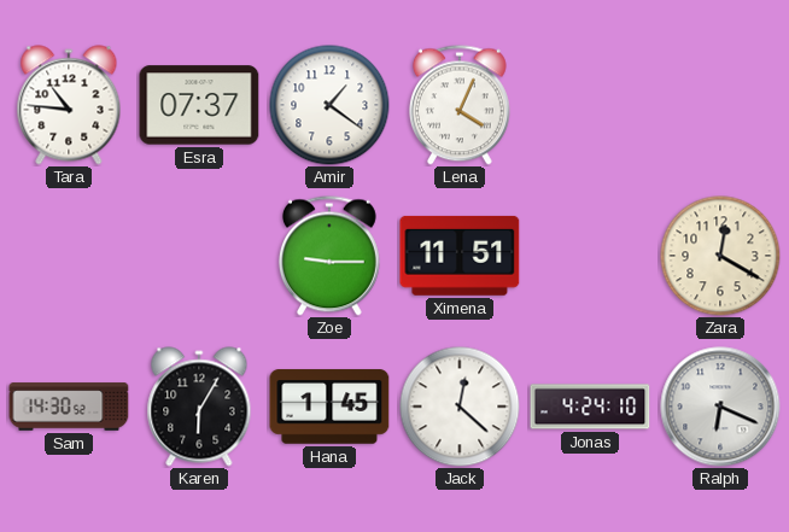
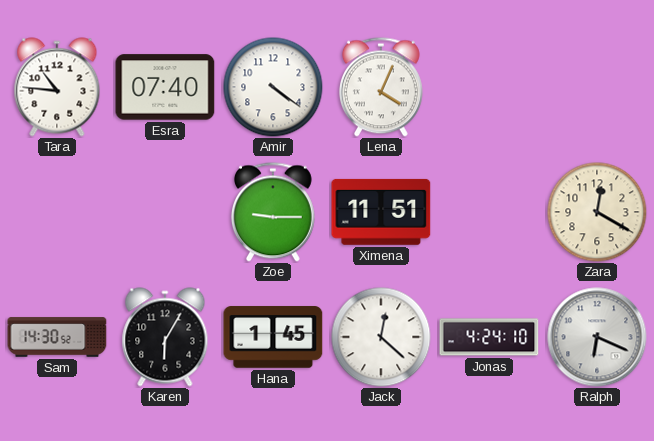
Esra: 07:37 -> 07:40
Amir: 1:21 -> 4:21
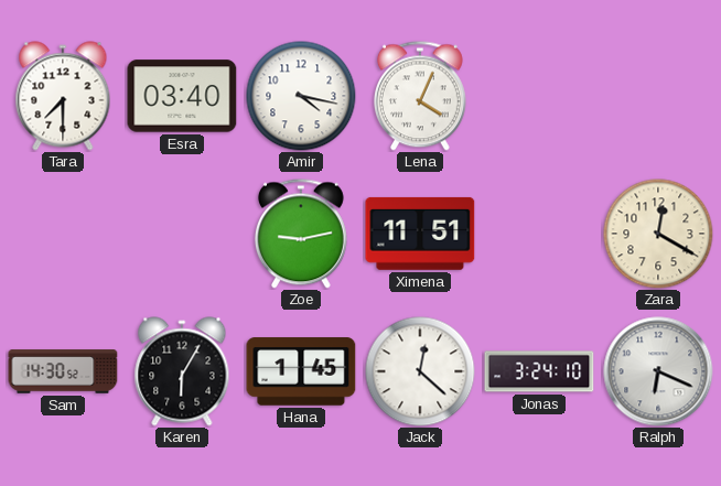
Tara: 10:46 -> 7:30
Esra: 07:40 -> 03:40
Amir: 4:21 -> 4:17
Zoe: 9:15 -> 9:13
Jonas: 4:24 -> 3:24
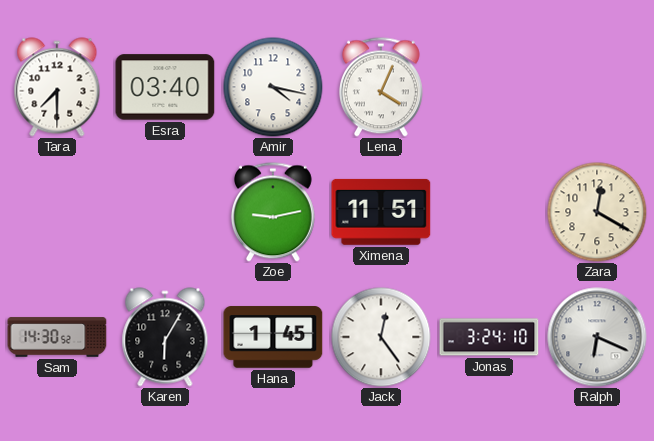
Jack: 12:22 -> 12:24
